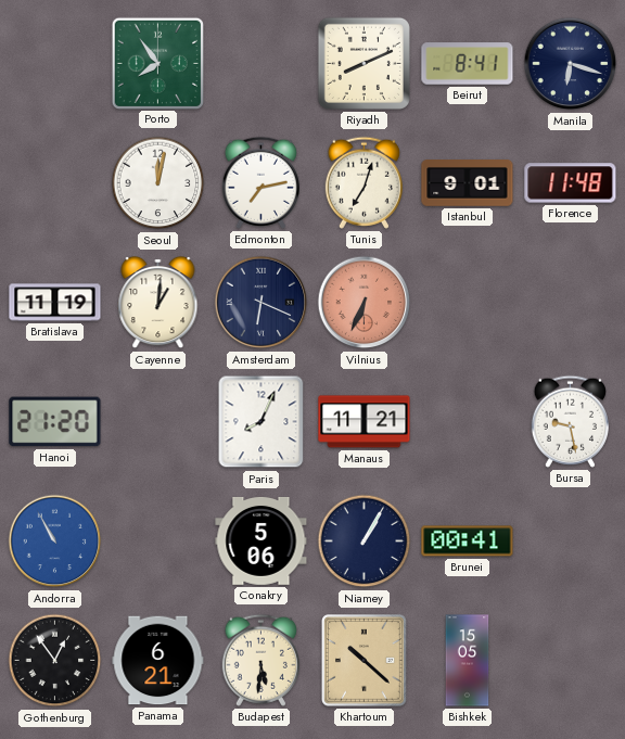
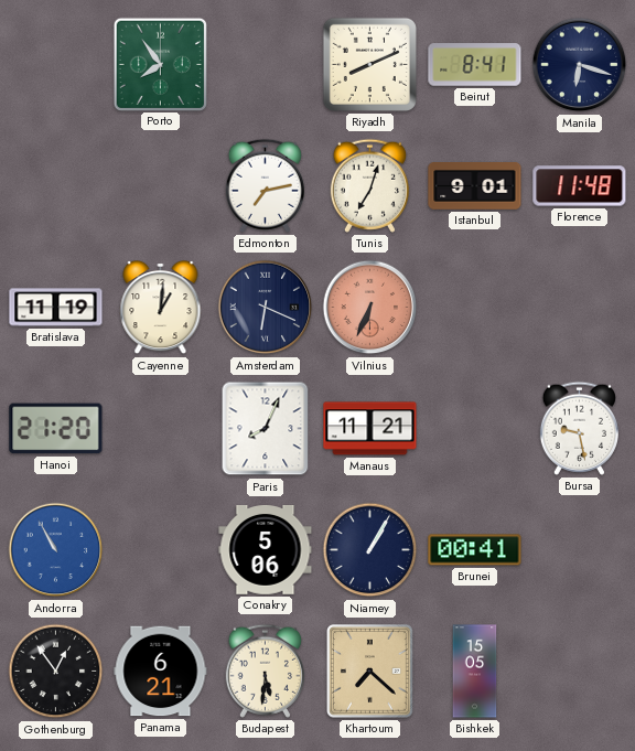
Seoul: 12:02 -> none
Khartoum: 10:22 -> 7:22
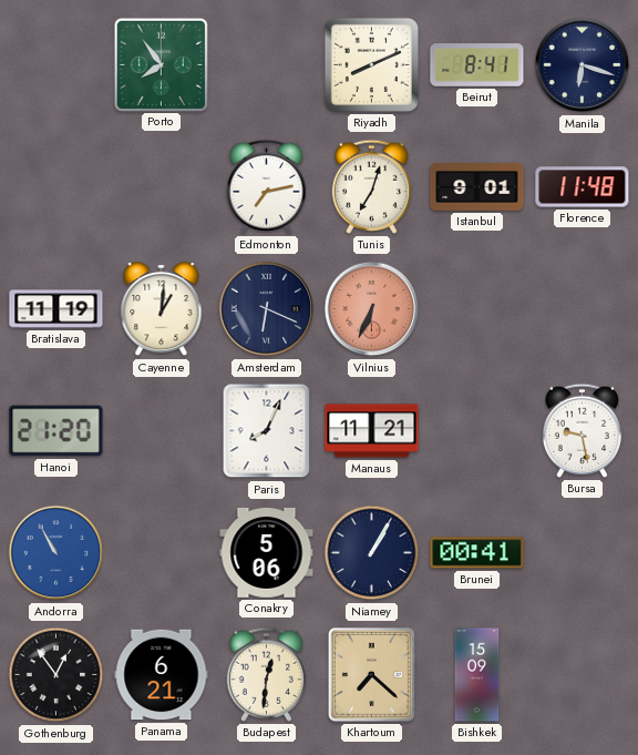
Budapest: 5:31 -> 12:31
Bishkek: 15:05 -> 15:09
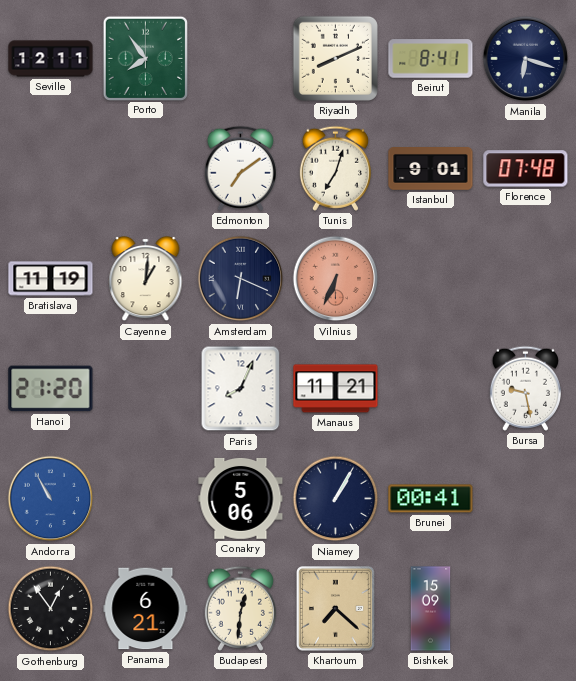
Seville: none -> 12:11
Edmonton: 7:13 -> 7:09
Florence: 11:48 -> 07:48
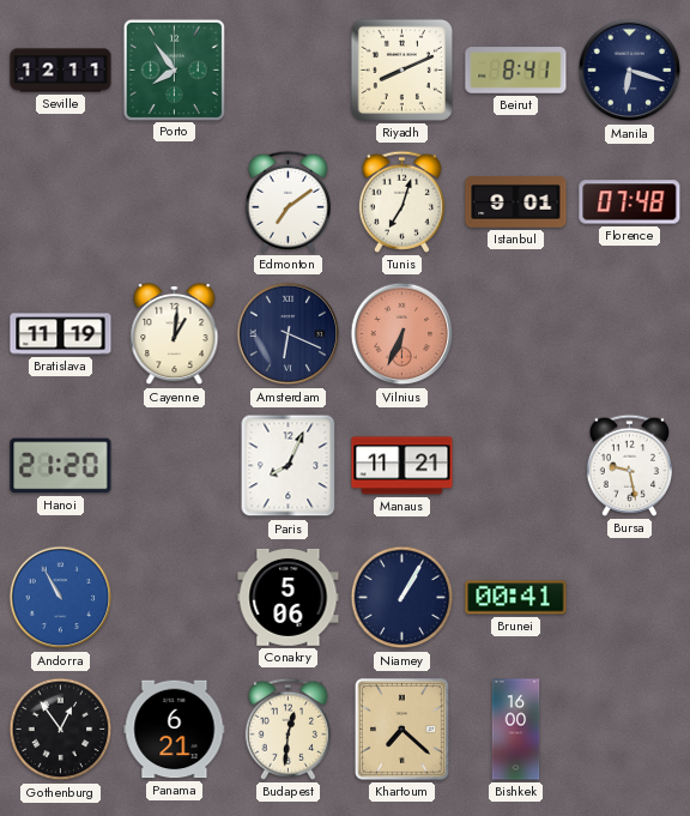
Bishkek: 15:09 -> 16:00
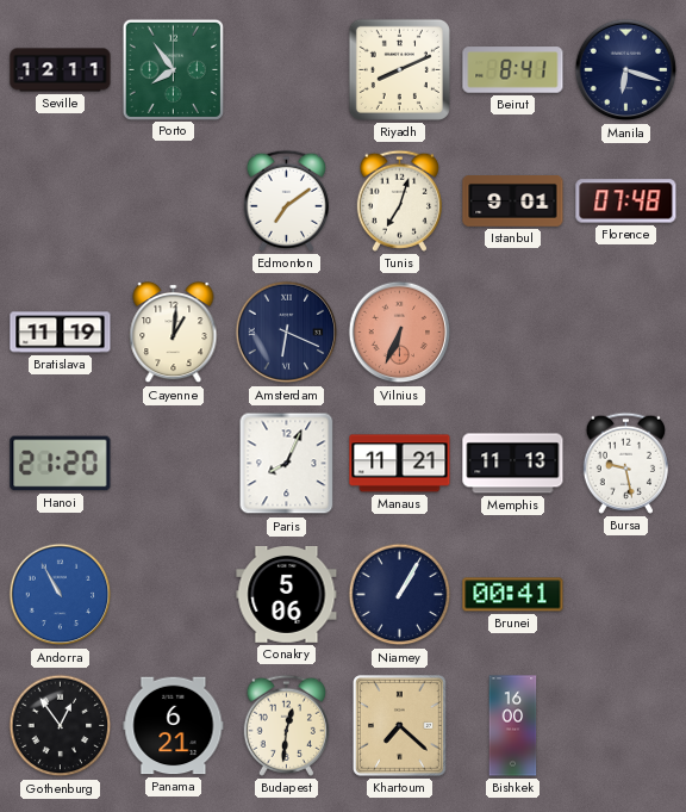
Memphis: none -> 11:13
